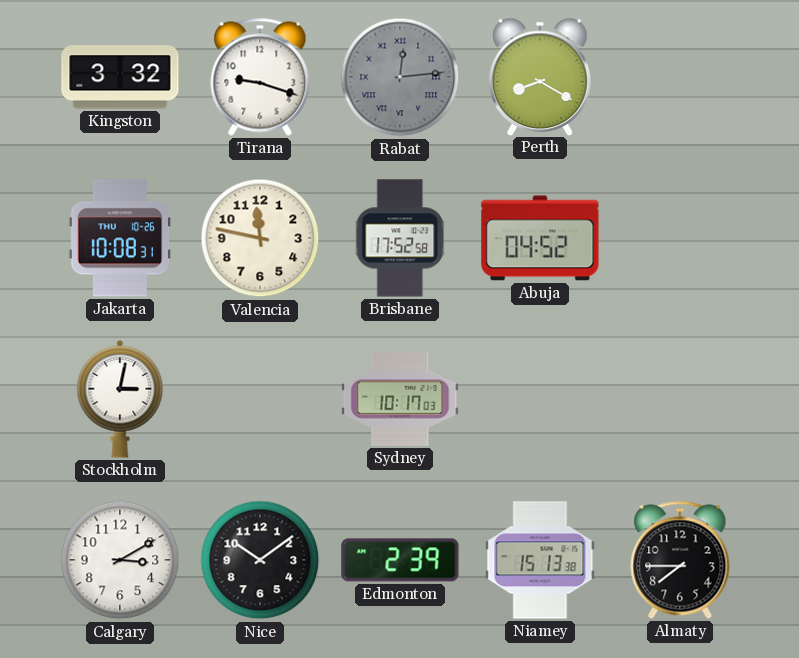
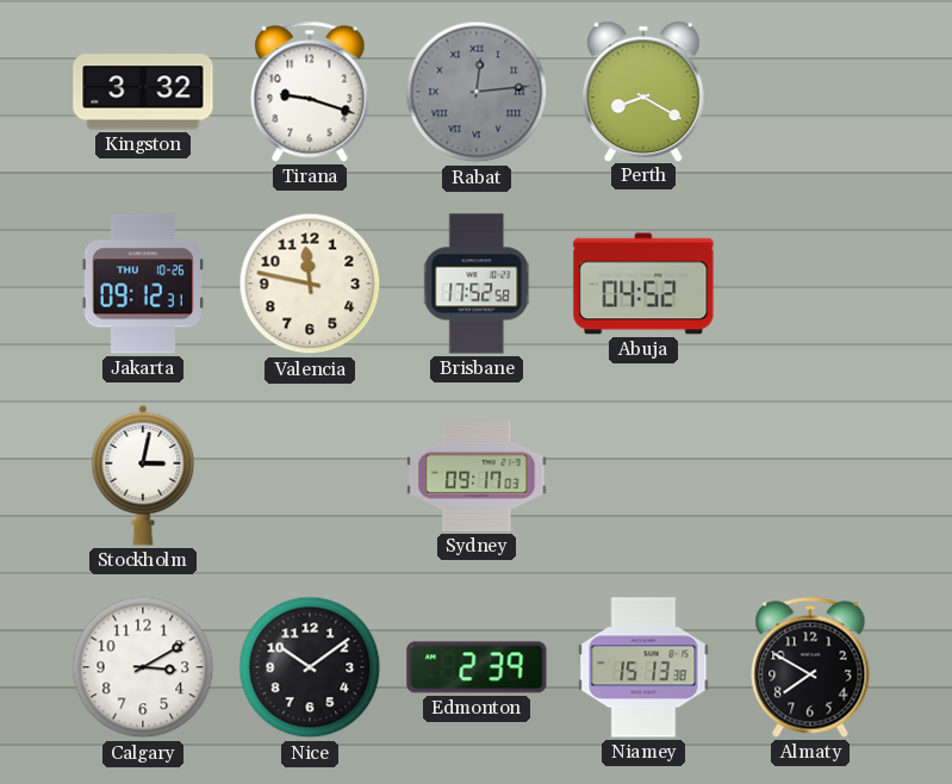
Jakarta: 10:08 -> 09:12
Sydney: 10:17 -> 09:17
Almaty: 7:45 -> 7:50
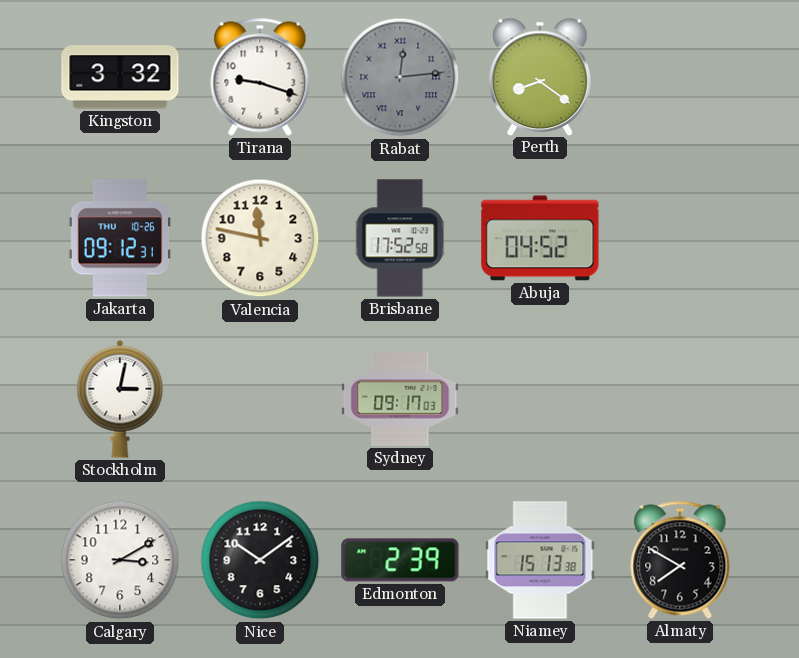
Perth: 8:20 -> 8:21
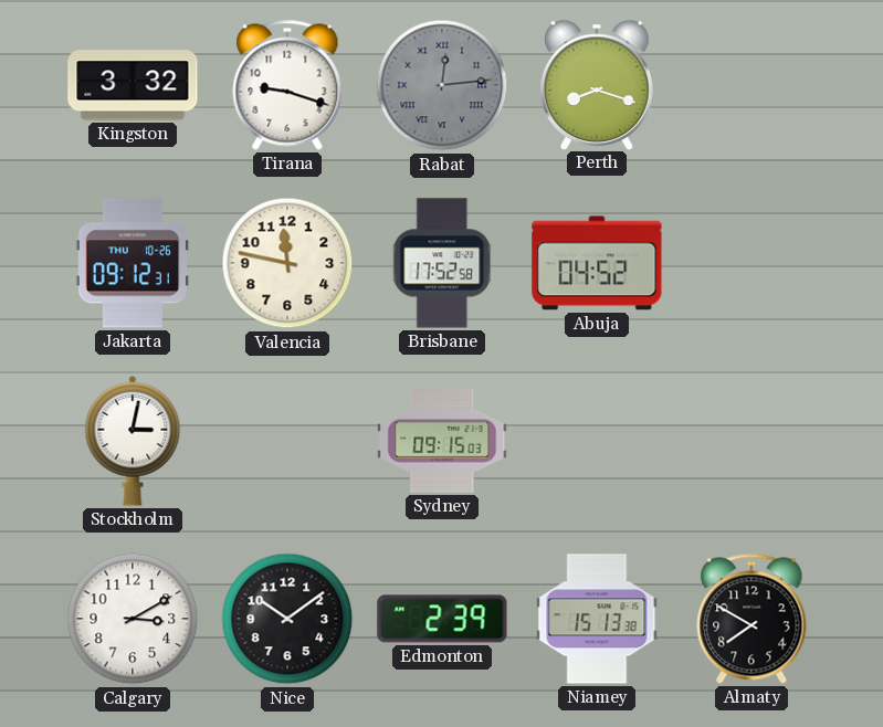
Perth: 8:21 -> 8:18
Sydney: 09:17 -> 09:15
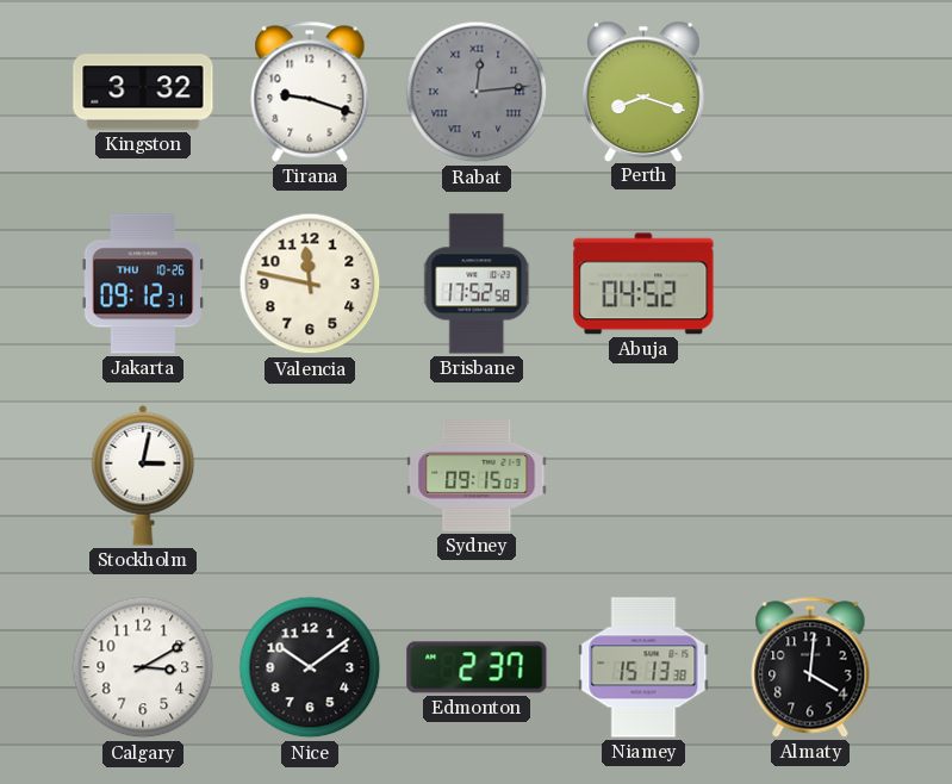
Edmonton: 2:39 -> 2:37
Almaty: 7:50 -> 4:01
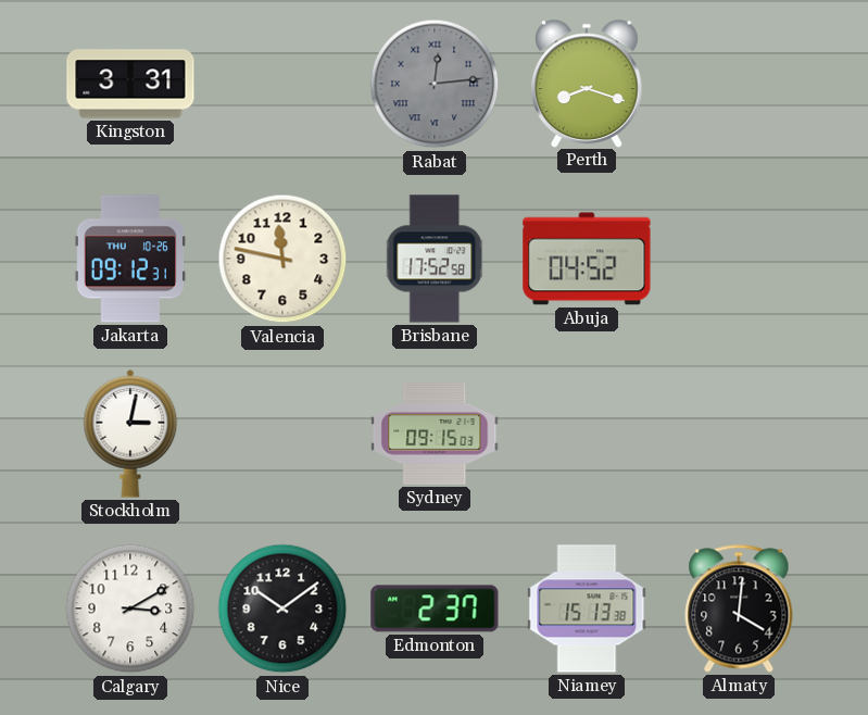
Kingston: 3:32 -> 3:31
Tirana: 9:18 -> none
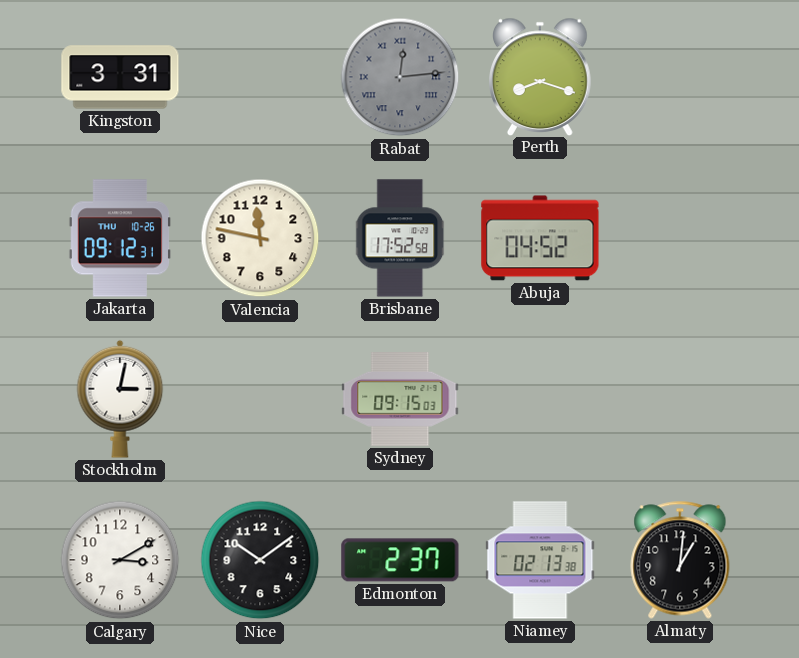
Niamey: 15:13 -> 02:13
Almaty: 4:01 -> 1:01
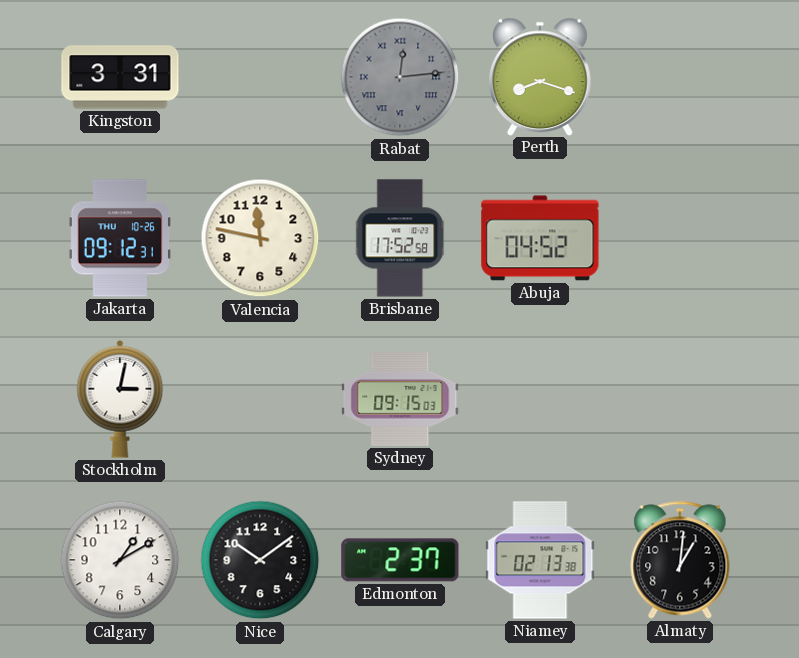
Calgary: 3:10 -> 1:10
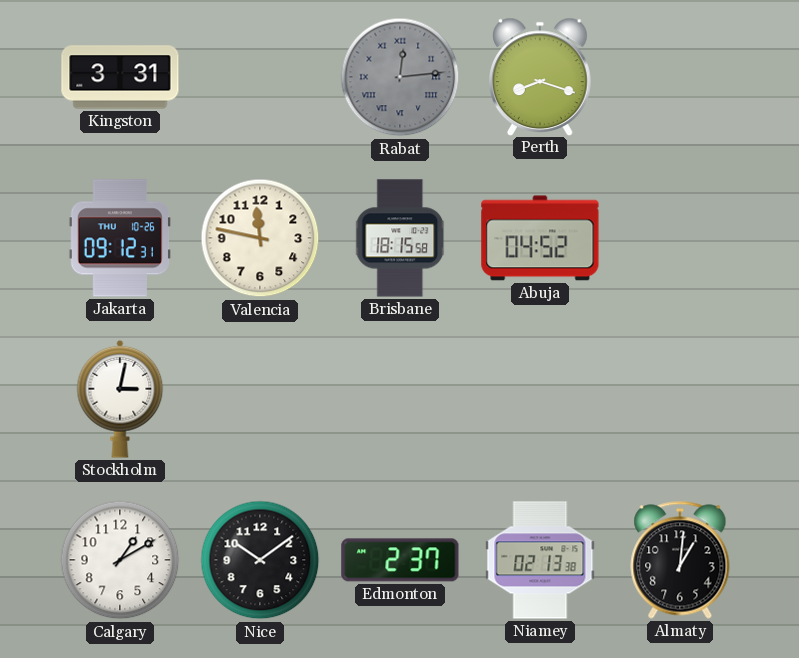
Brisbane: 17:52 -> 18:15
Sydney: 09:15 -> none
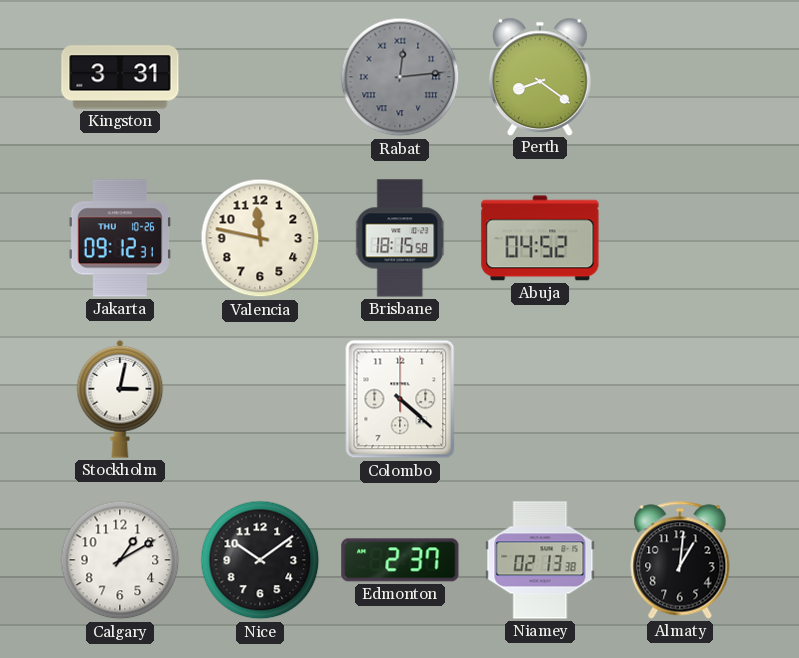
Perth: 8:18 -> 8:21
Colombo: none -> 4:22
